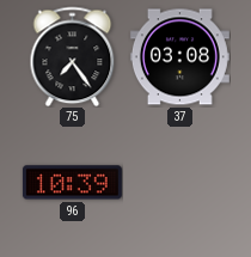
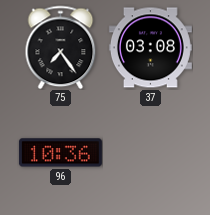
96: 10:39 -> 10:36
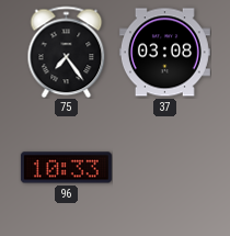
96: 10:36 -> 10:33
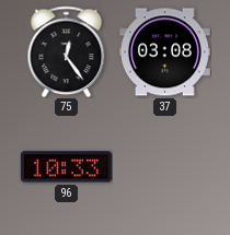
75: 7:24 -> 12:24
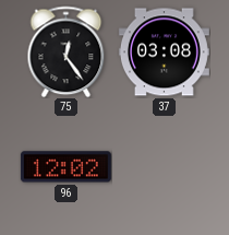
96: 10:33 -> 12:02
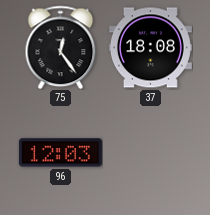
37: 03:08 -> 18:08
96: 12:02 -> 12:03
